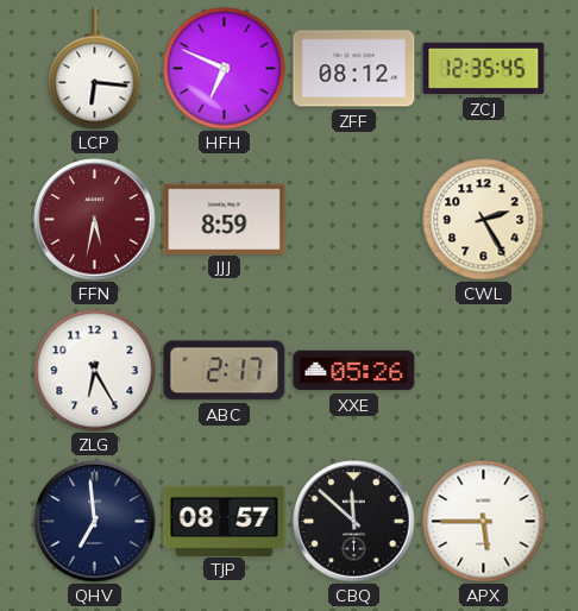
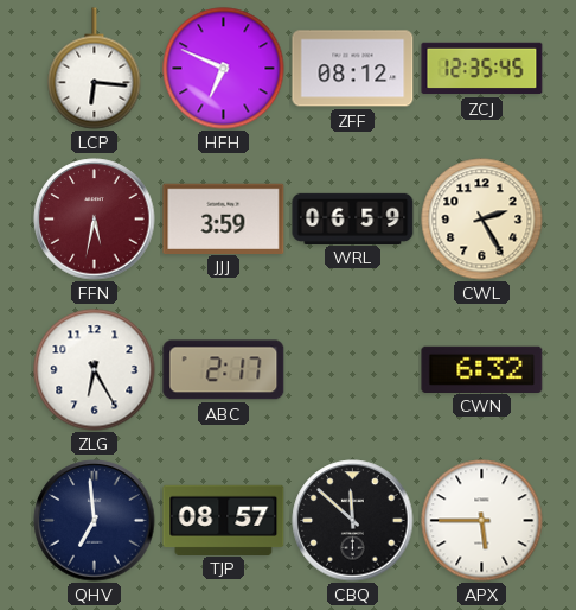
JJJ: 8:59 -> 3:59
WRL: none -> 06:59
XXE: 05:26 -> none
CWN: none -> 6:32
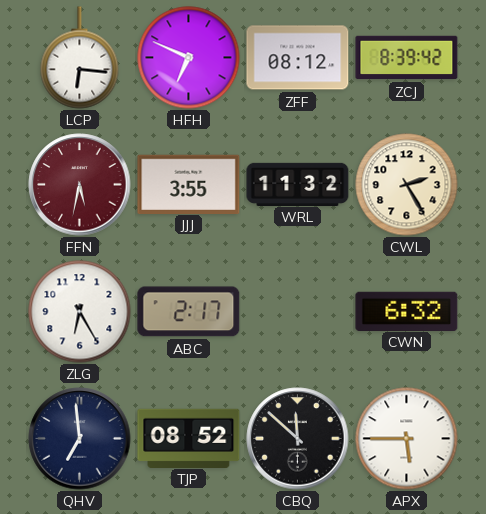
ZCJ: 12:35 -> 8:39
JJJ: 3:59 -> 3:55
WRL: 06:59 -> 11:32
TJP: 08:57 -> 08:52
